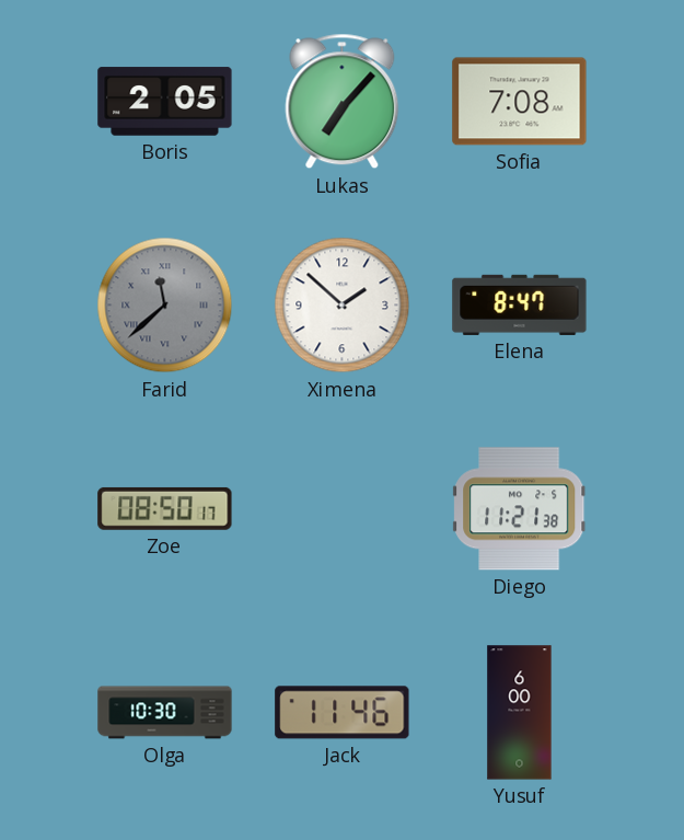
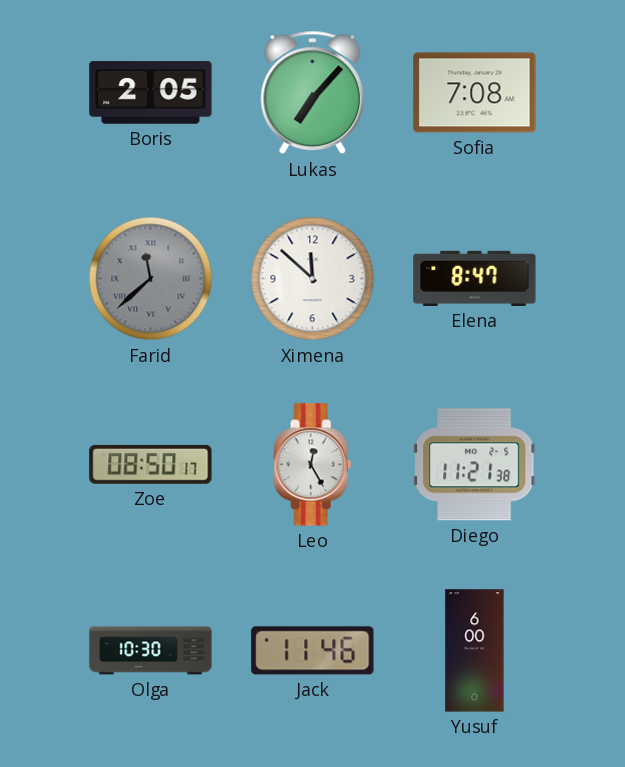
Ximena: 1:52 -> 11:52
Leo: none -> 12:25
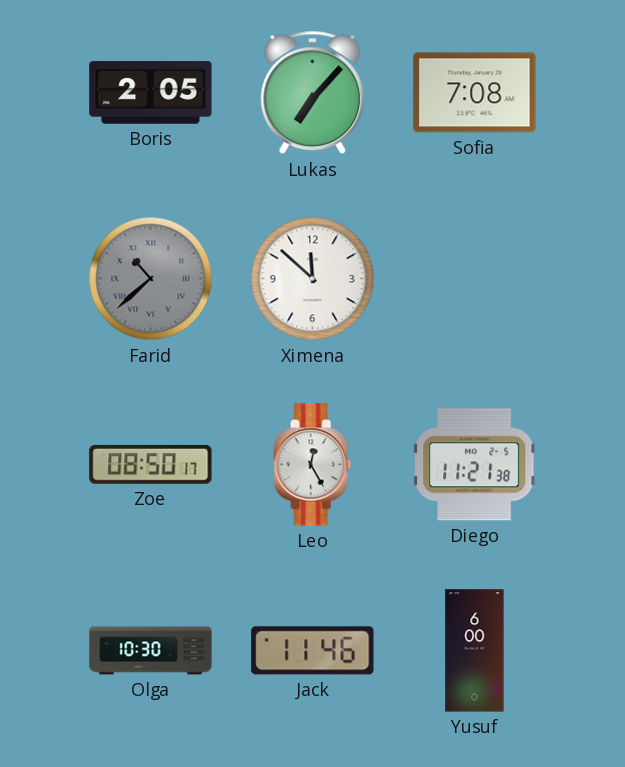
Farid: 11:38 -> 10:38
Elena: 8:47 -> none
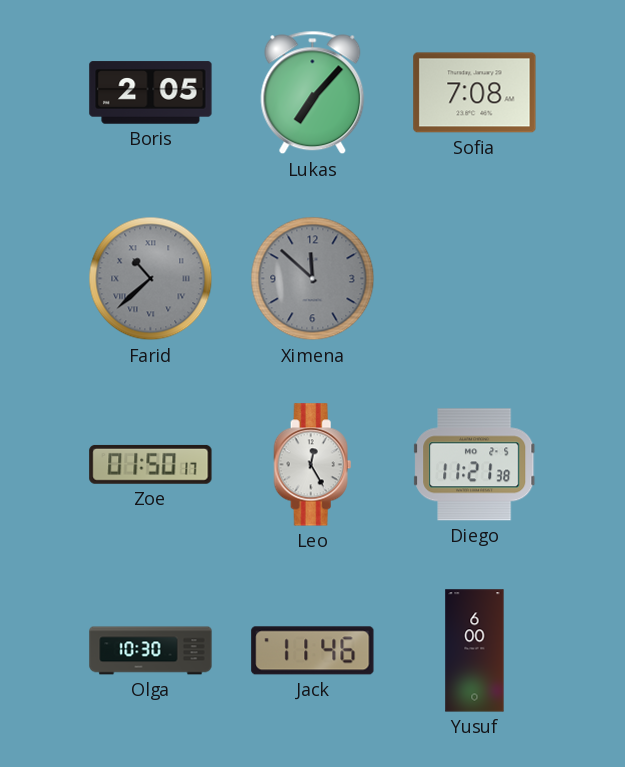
Ximena dial: white -> grey
Zoe: 08:50 -> 01:50
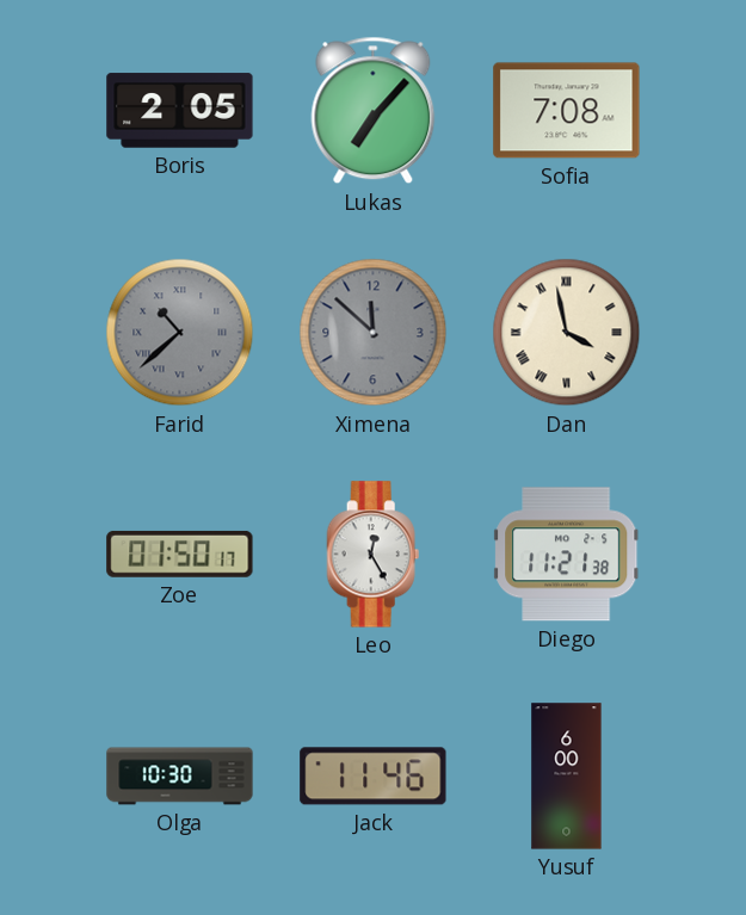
Dan: none -> 3:58
